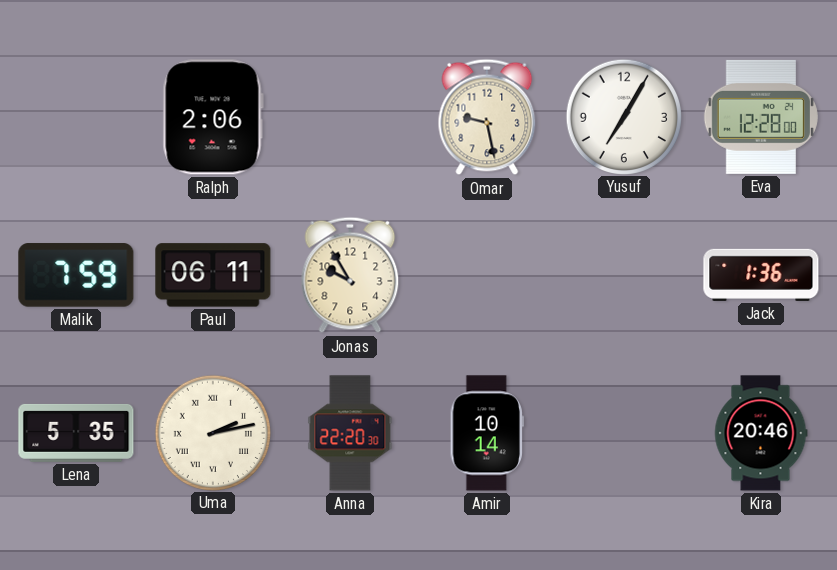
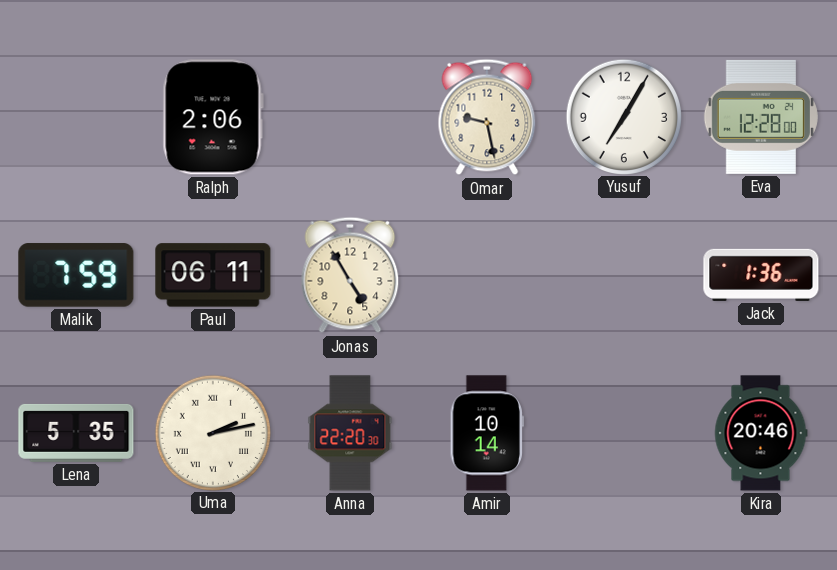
Jonas: 9:55 -> 4:55
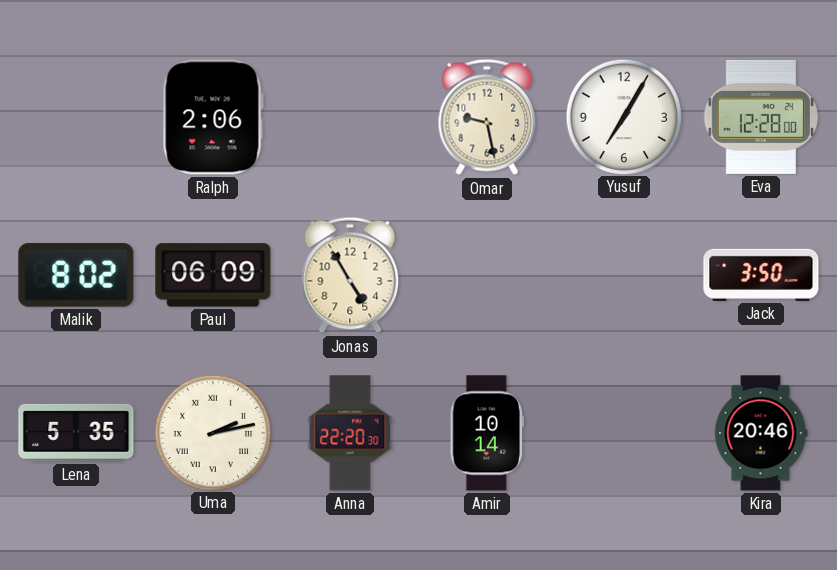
Malik: 7:59 -> 8:02
Paul: 06:11 -> 06:09
Jack: 1:36 -> 3:50
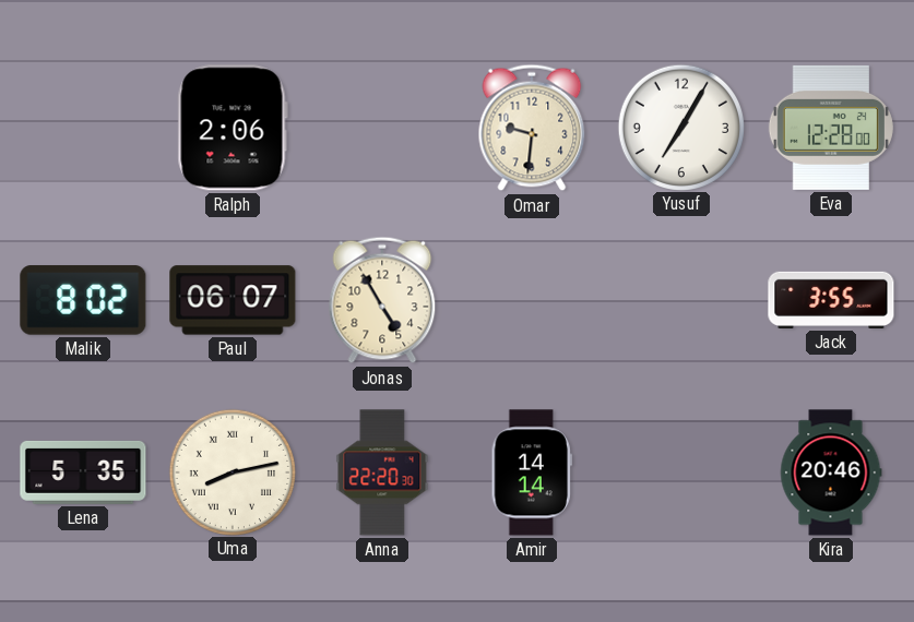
Omar: 9:28 -> 9:31
Paul: 06:09 -> 06:07
Jack: 3:50 -> 3:55
Uma: 2:13 -> 8:13
Amir: 10:14 -> 14:14
